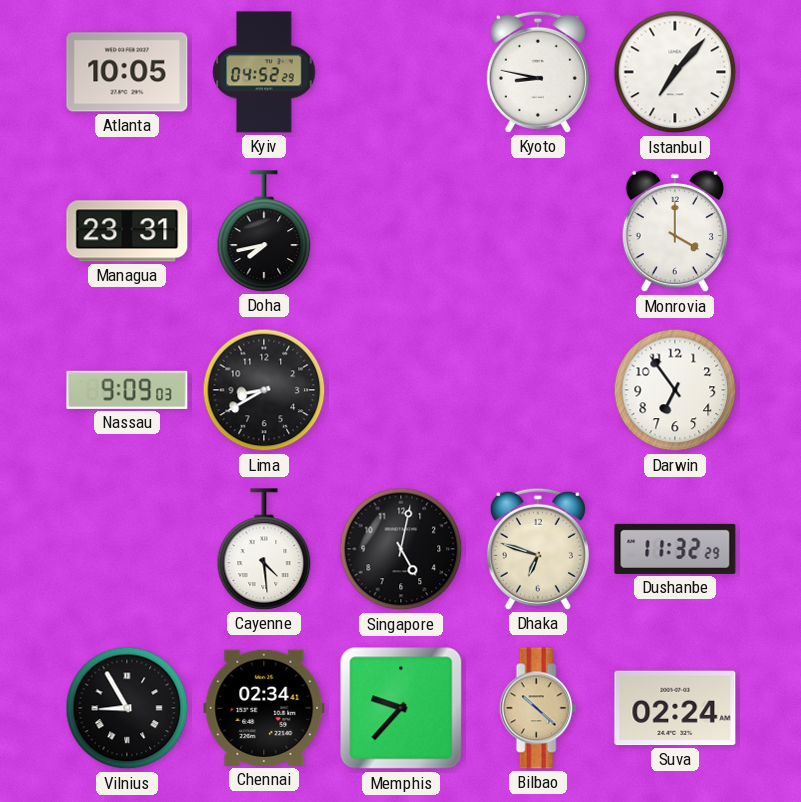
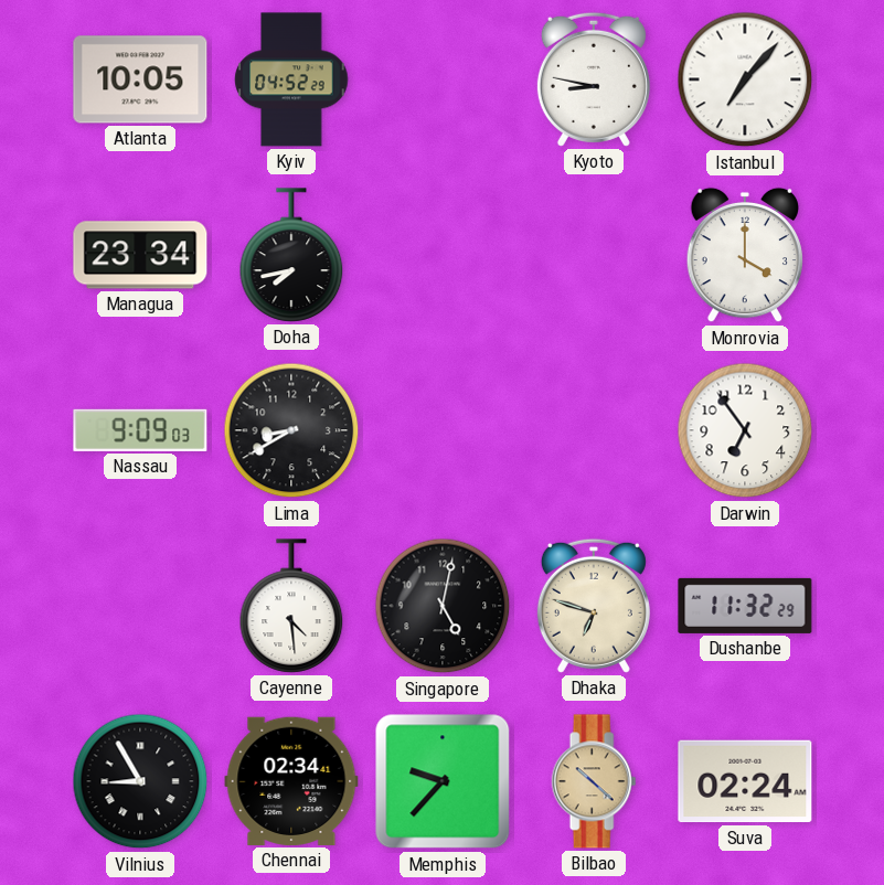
Managua: 23:31 -> 23:34
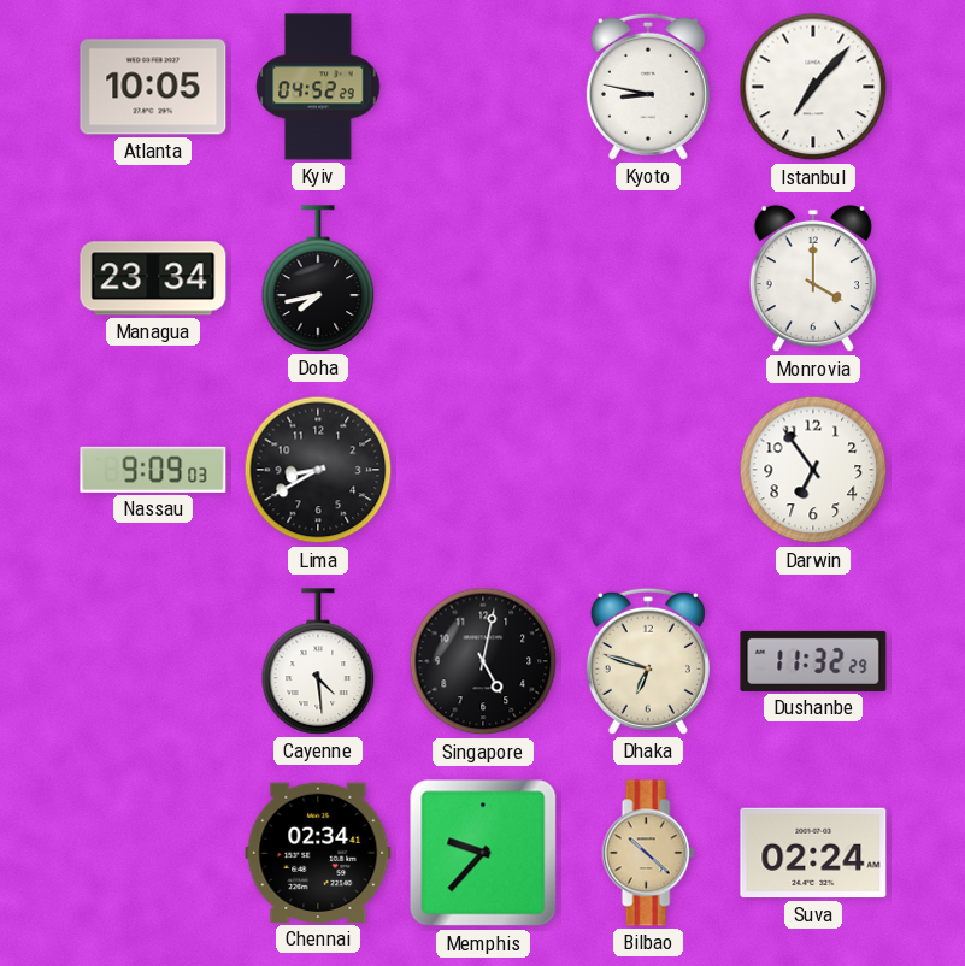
Vilnius: 8:55 -> none
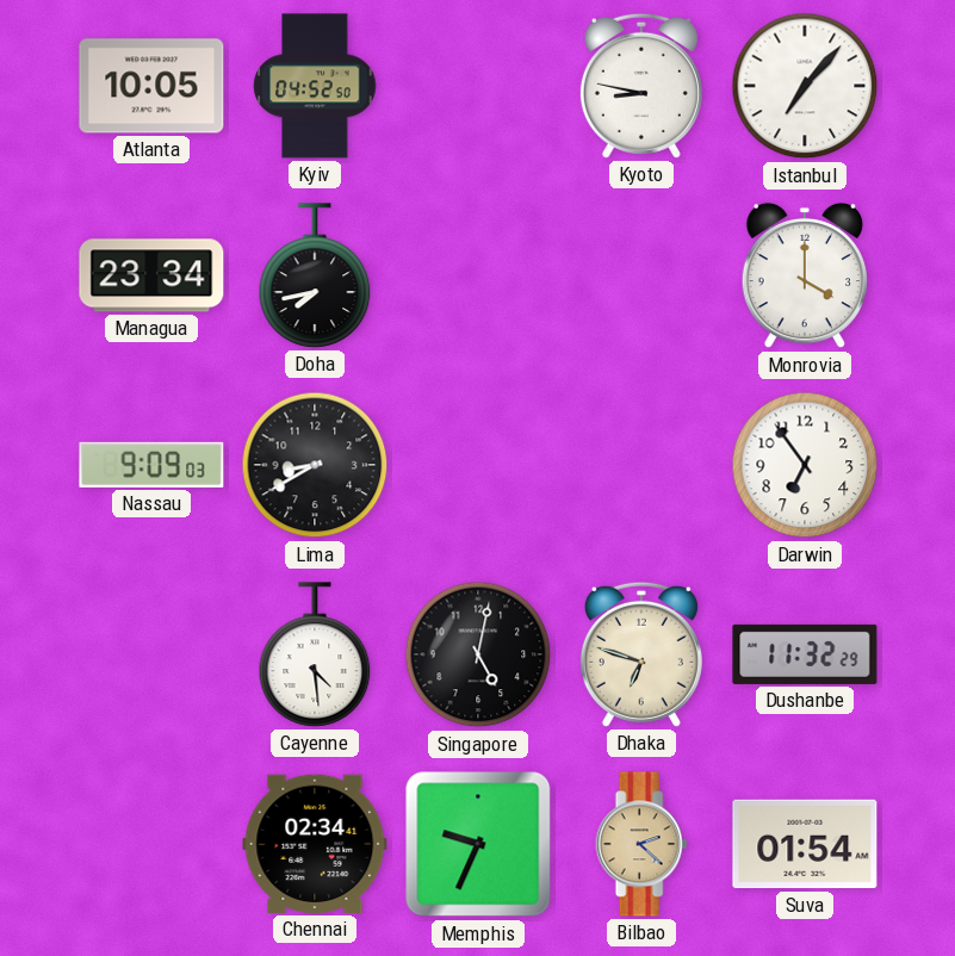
Kyiv: 04:52:29 -> 04:52:50
Memphis: 9:37 -> 9:34
Bilbao: 10:22 -> 2:22
Suva: 02:24 -> 01:54
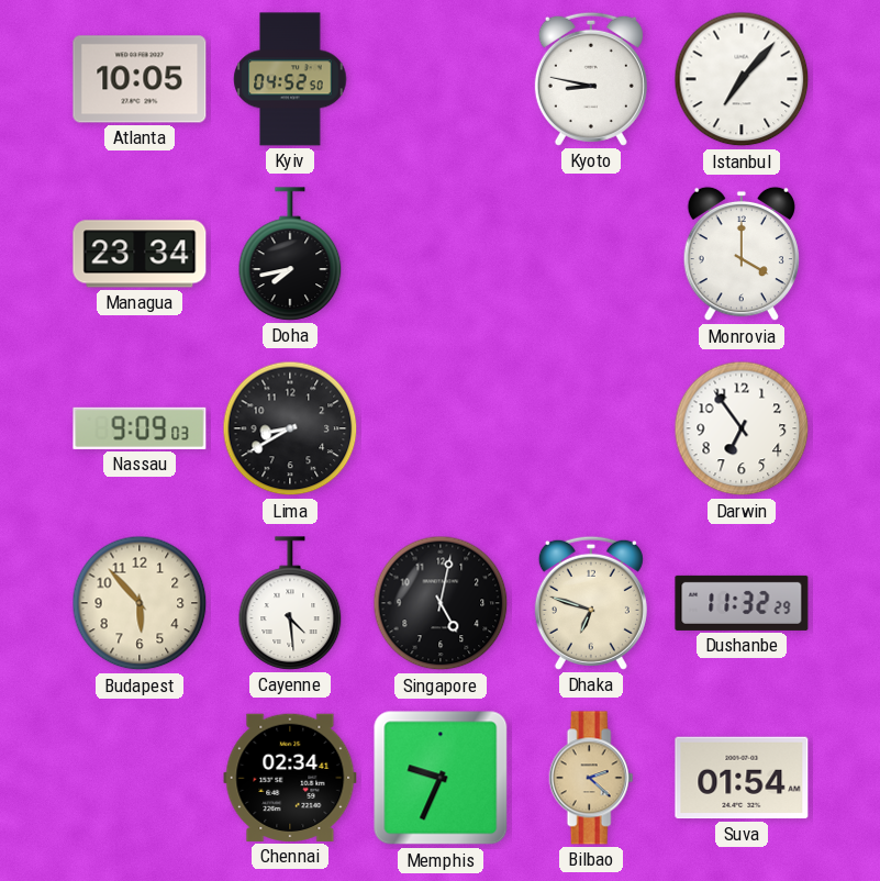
Budapest: none -> 5:53
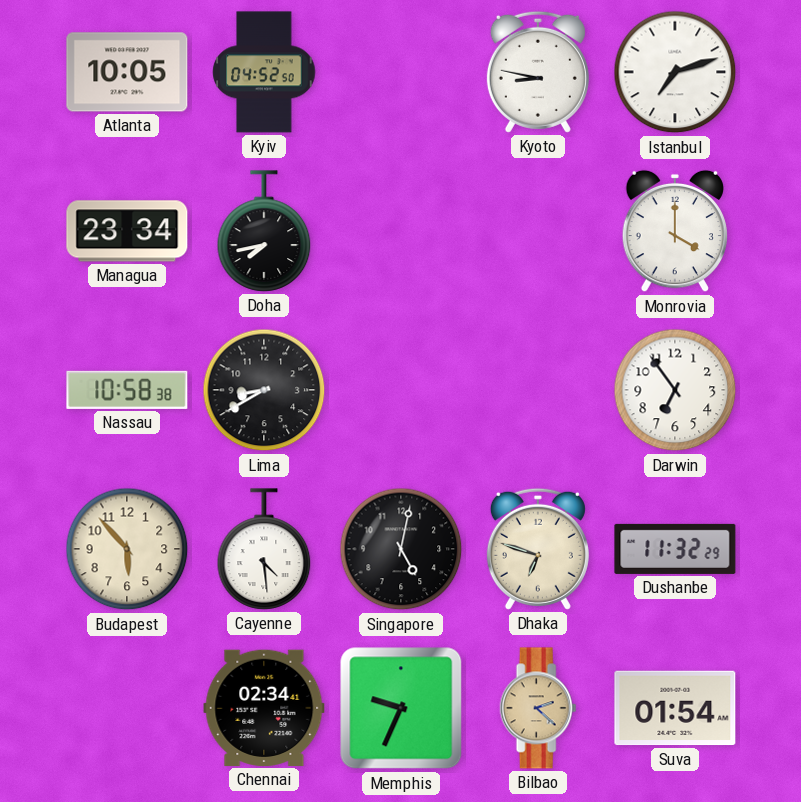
Istanbul: 7:07 -> 7:12
Nassau: 9:09 -> 10:58
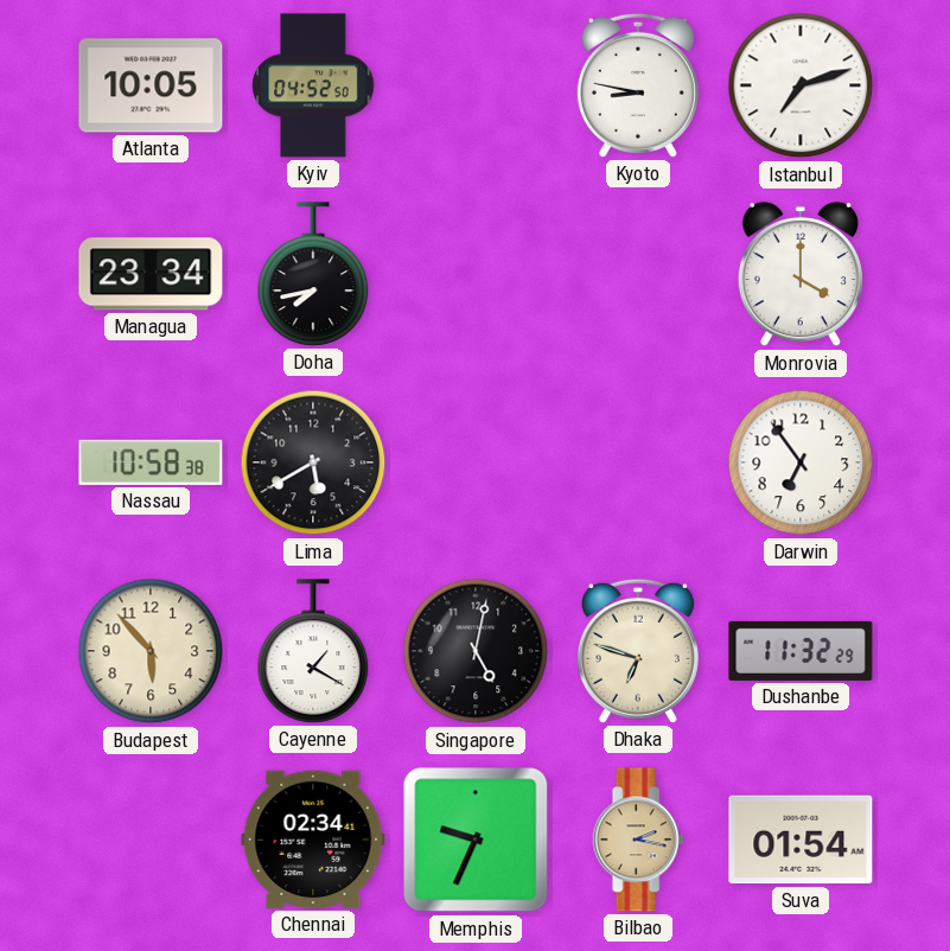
Lima: 8:40 -> 5:40
Cayenne: 4:29 -> 1:20
Bilbao: 2:22 -> 2:17
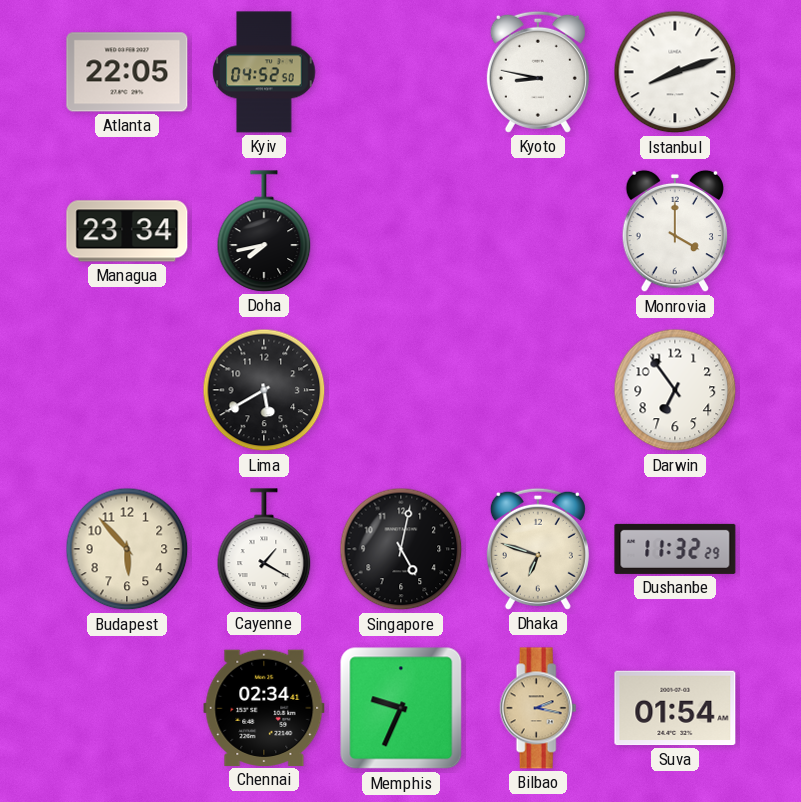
Atlanta: 10:05 -> 22:05
Istanbul: 7:12 -> 8:12
Nassau: 10:58 -> none
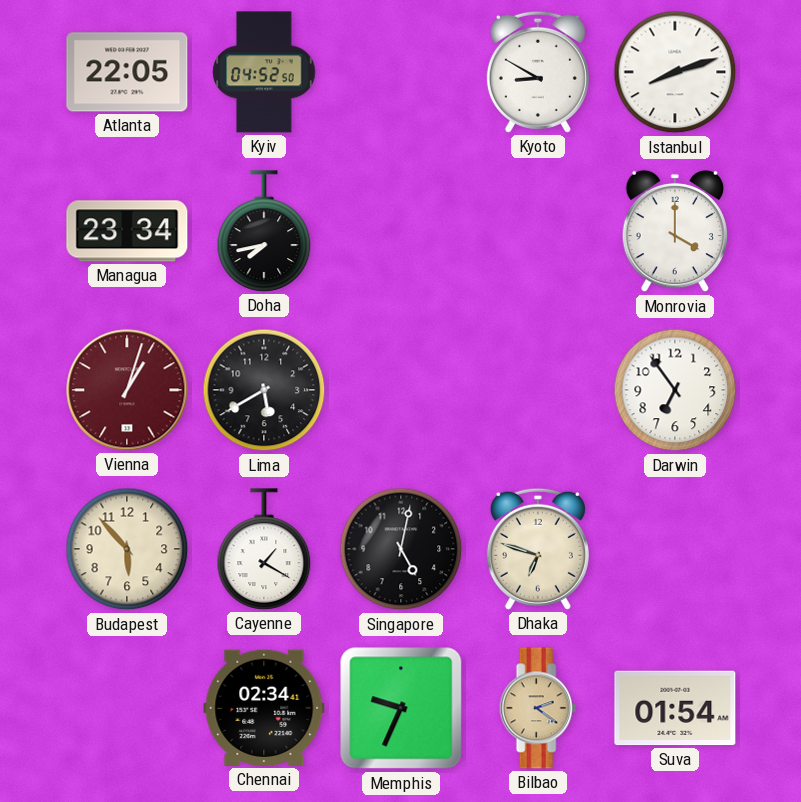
Kyoto: 8:47 -> 8:50
Vienna: none -> 1:03
Dushanbe: 11:32 -> none
Bilbao: 2:17 -> 2:21
